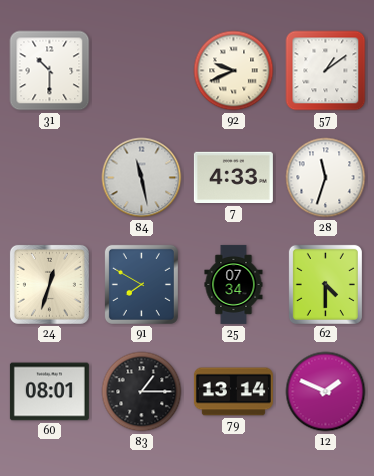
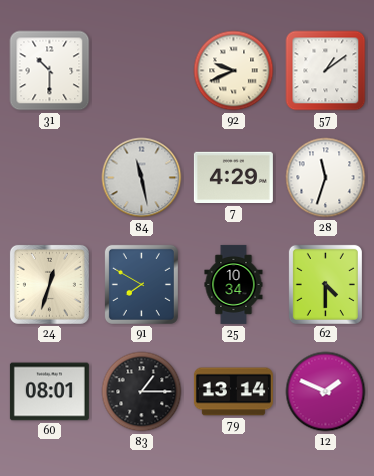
7: 4:33 -> 4:29
25: 07:34 -> 10:34
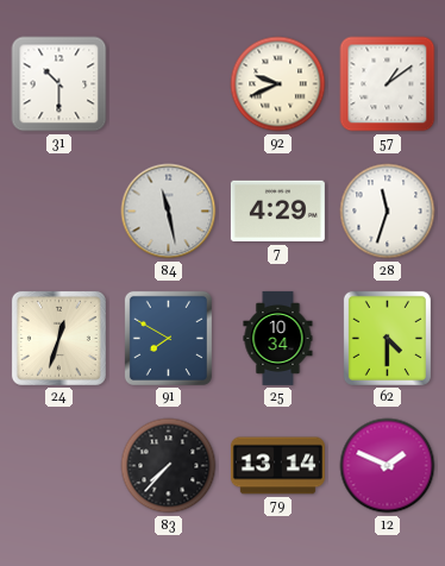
60: 08:01 -> none
83: 1:15 -> 7:37
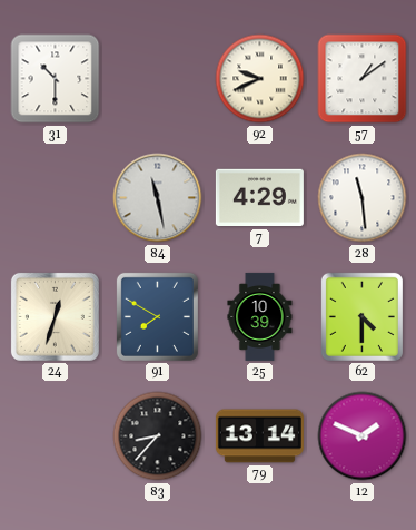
28: 11:33 -> 11:29
25: 10:34 -> 10:39
83: 7:37 -> 8:37
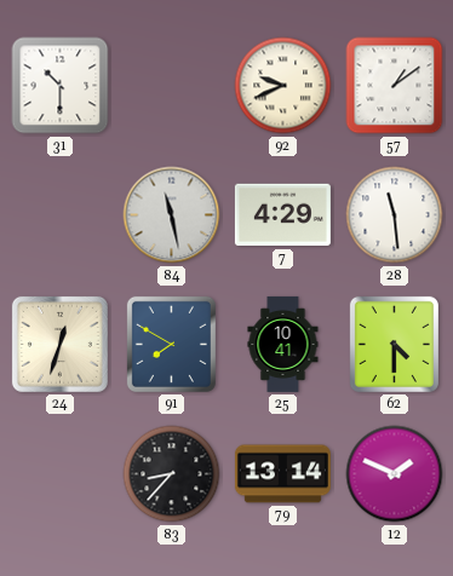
25: 10:39 -> 10:41
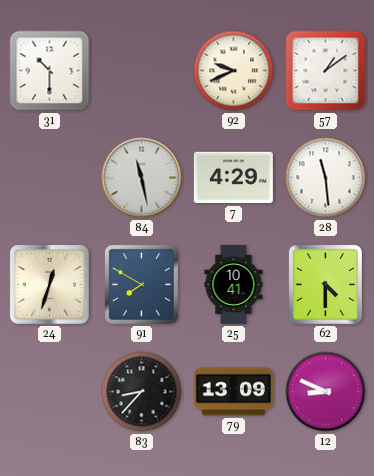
79: 13:14 -> 13:09
12: 1:49 -> 8:49
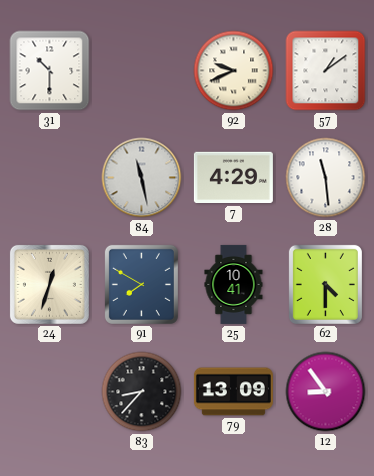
12: 8:49 -> 8:54
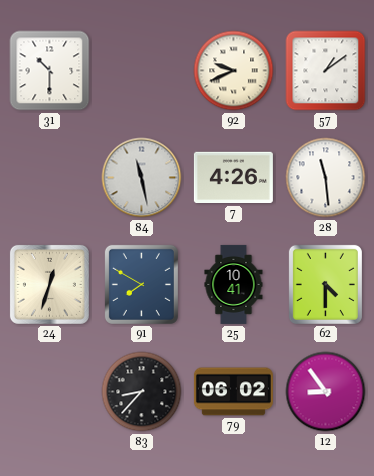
7: 4:29 -> 4:26
79: 13:09 -> 06:02
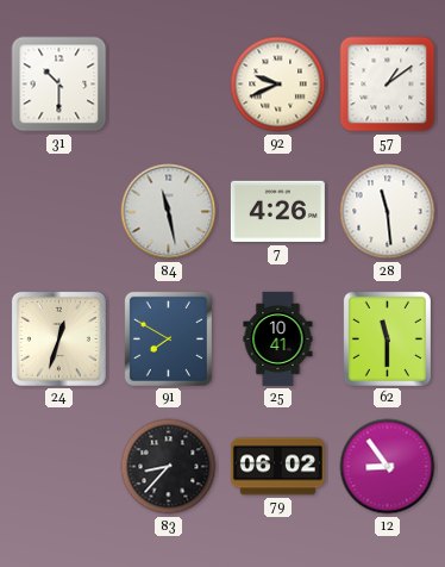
62: 4:30 -> 11:30
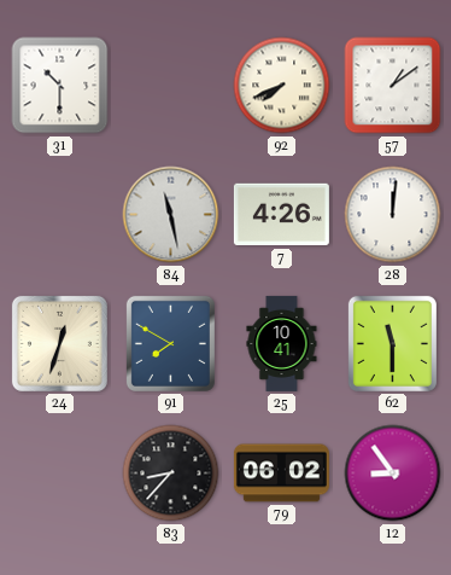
92: 9:41 -> 7:41
28: 11:29 -> 12:01
